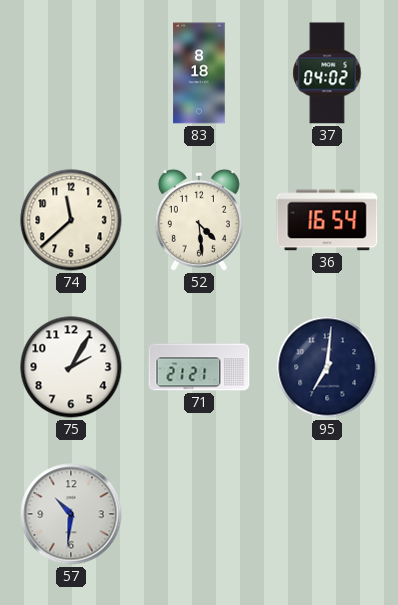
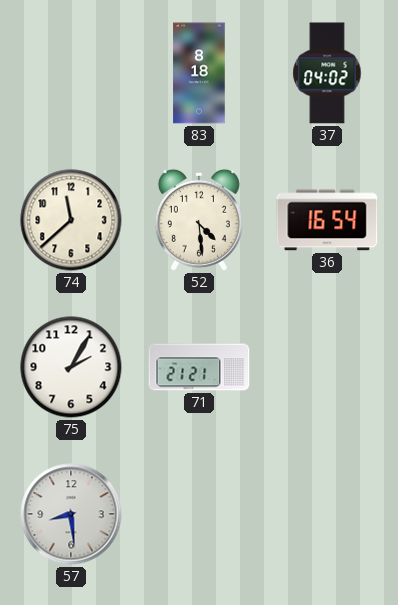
95: 7:01 -> none
57: 10:31 -> 8:29
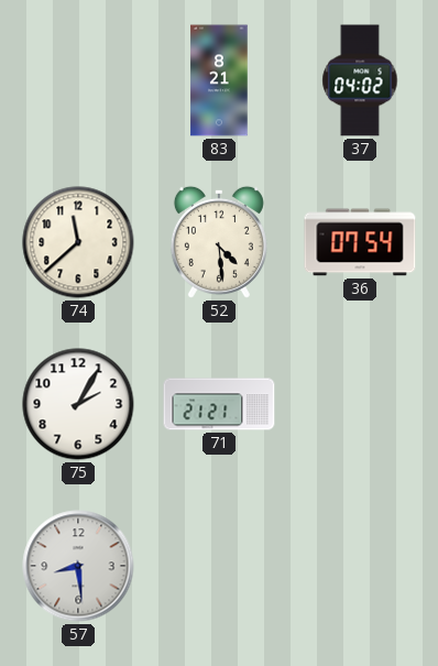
83: 8:18 -> 8:21
36: 16:54 -> 07:54
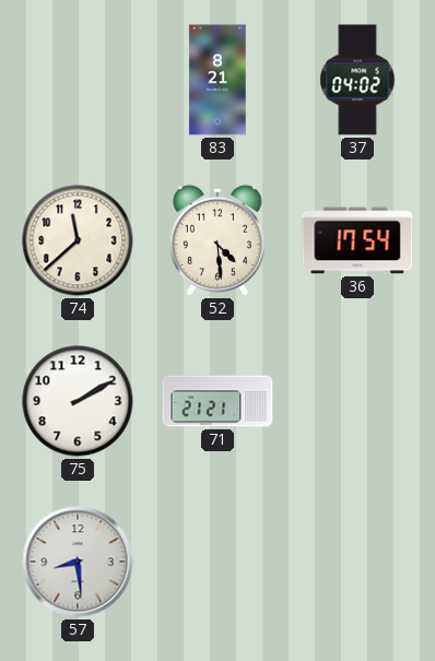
36: 07:54 -> 17:54
75: 2:05 -> 2:10
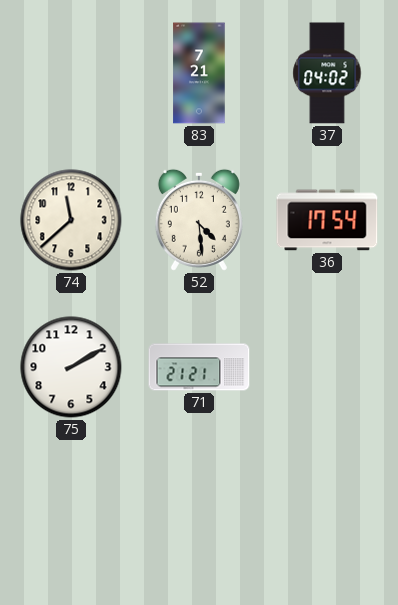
83: 8:21 -> 7:21
57: 8:29 -> none
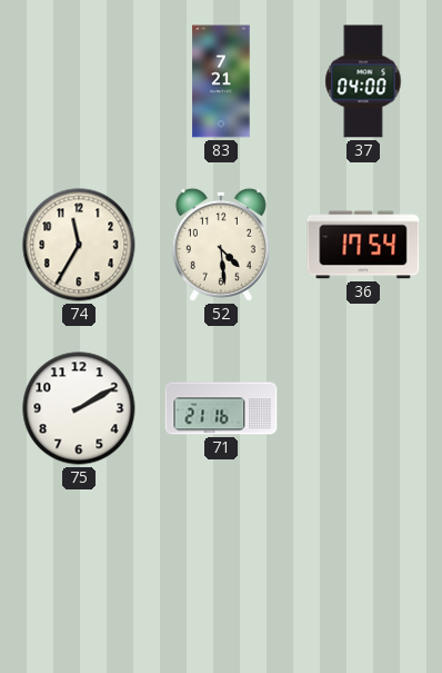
37: 04:02 -> 04:00
74: 11:38 -> 11:35
71: 21:21 -> 21:16
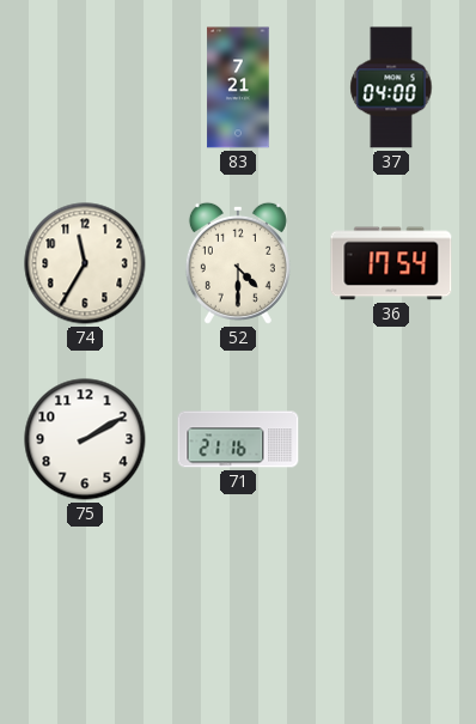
52: 4:29 -> 4:30
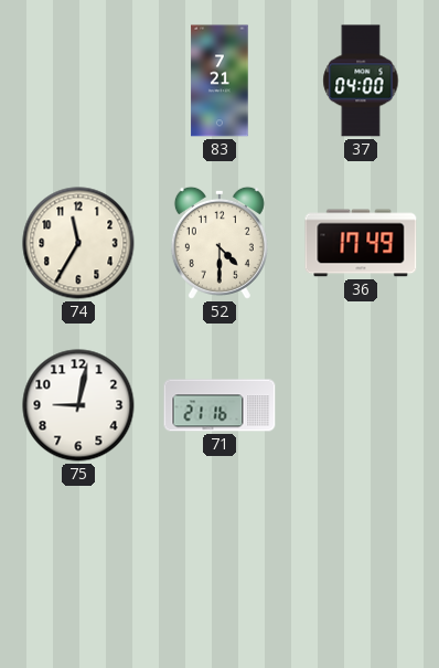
36: 17:54 -> 17:49
75: 2:10 -> 9:02
